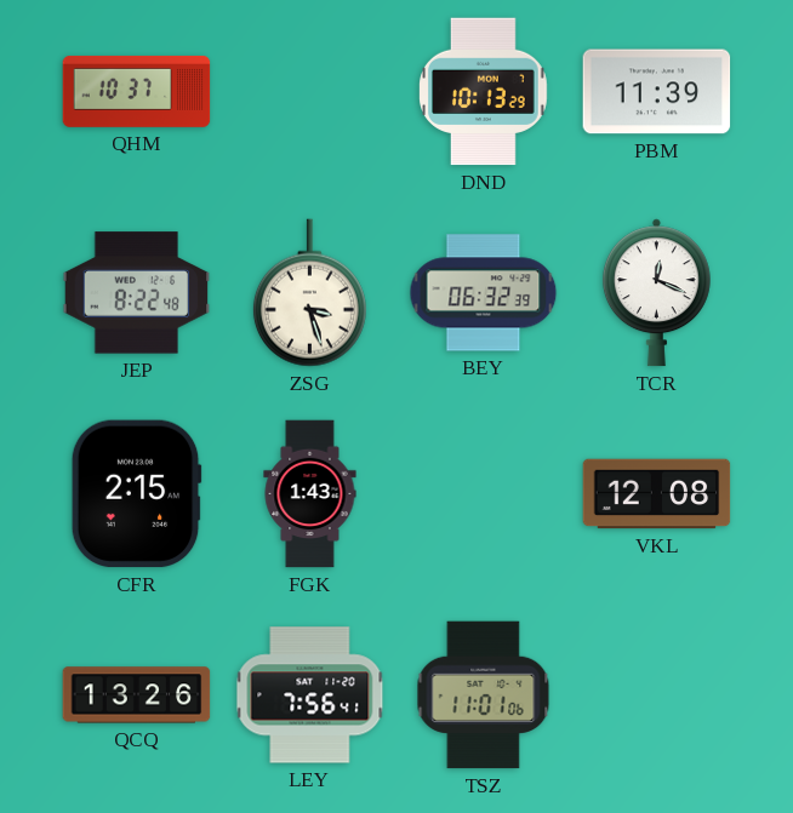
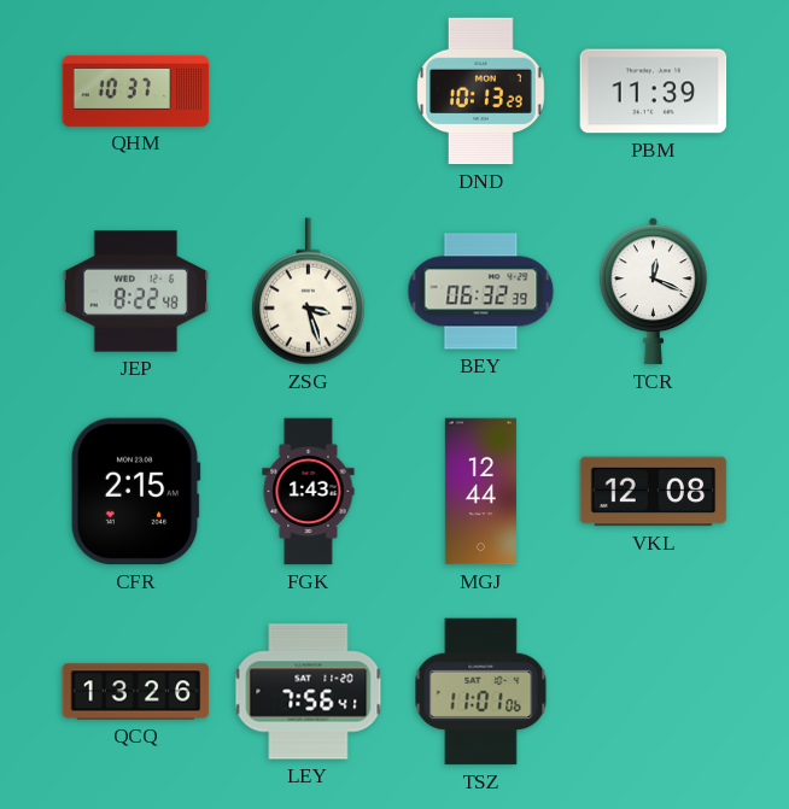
MGJ: none -> 12:44
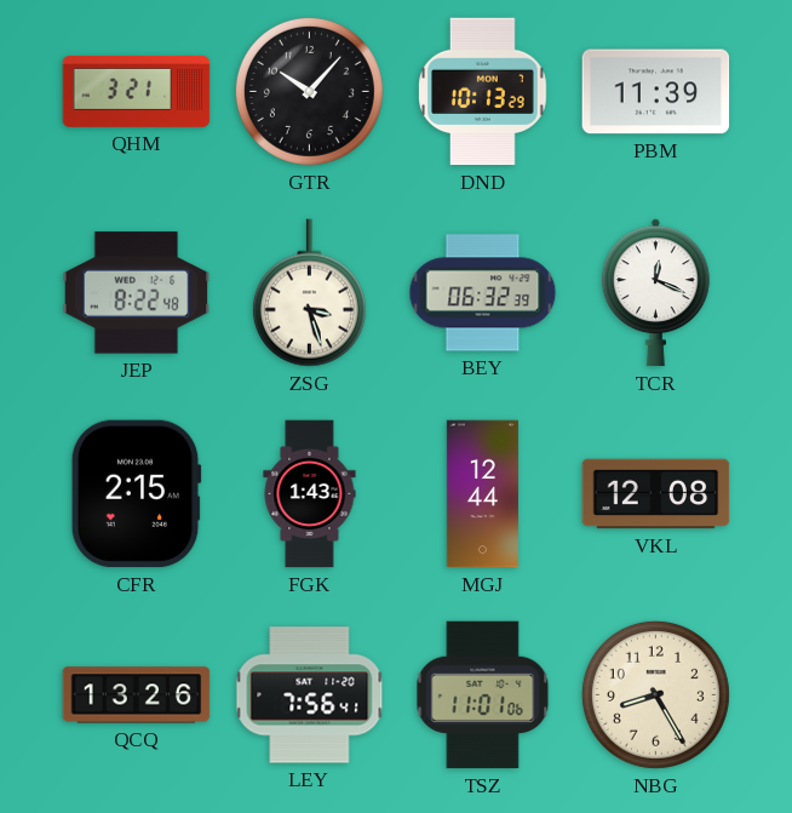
QHM: 10:37 -> 3:21
GTR: none -> 10:07
NBG: none -> 8:25
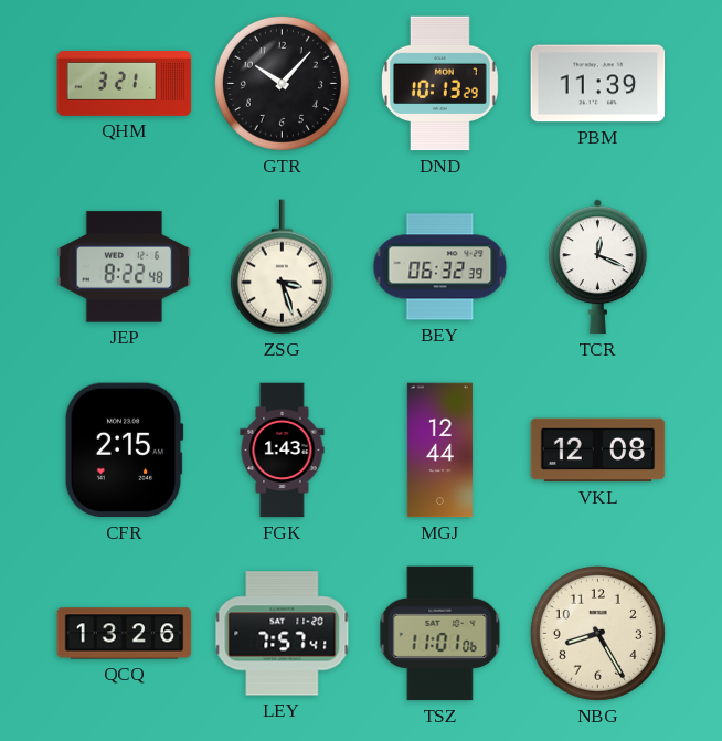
LEY: 7:56 -> 7:57
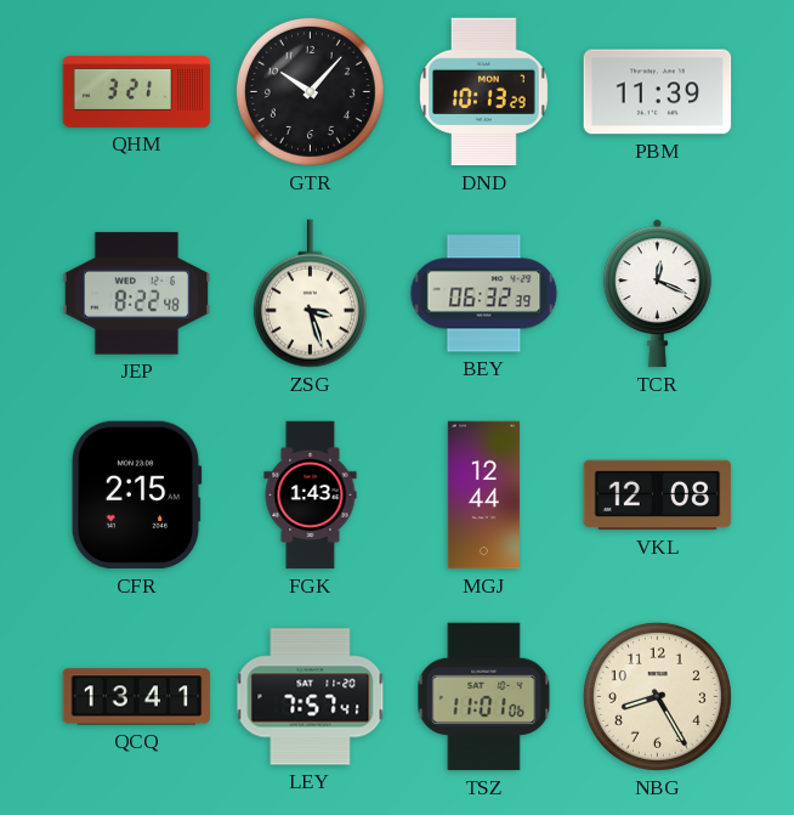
QCQ: 13:26 -> 13:41
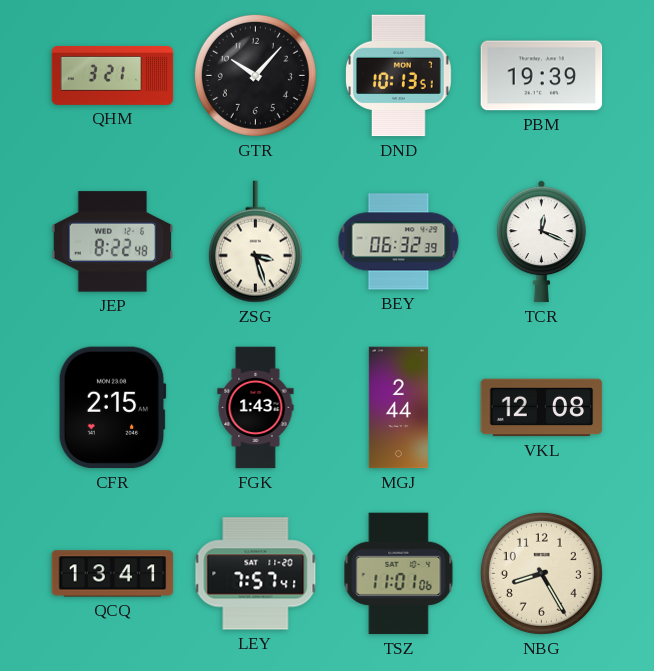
DND: 10:13:29 -> 10:13:51
PBM: 11:39 -> 19:39
MGJ: 12:44 -> 2:44
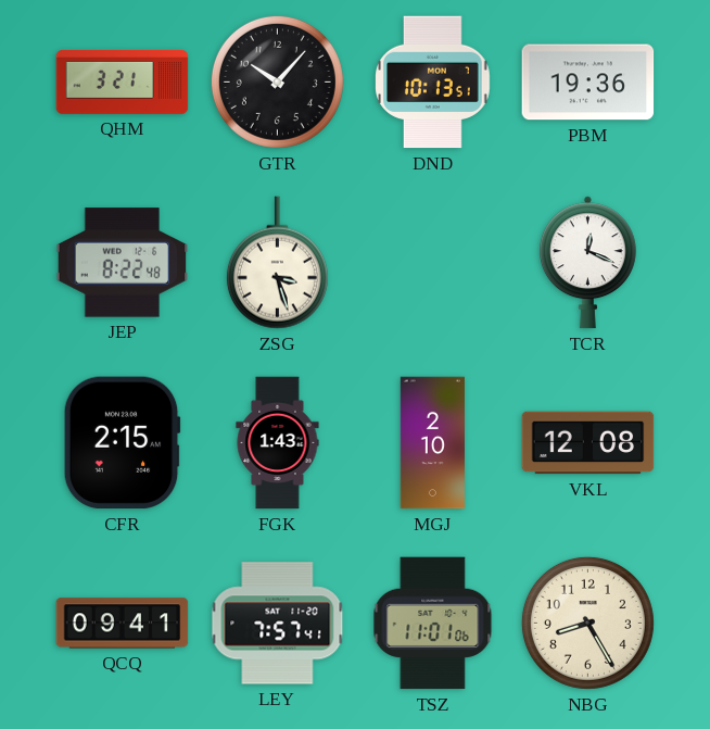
PBM: 19:39 -> 19:36
BEY: 06:32 -> none
MGJ: 2:44 -> 2:10
QCQ: 13:41 -> 09:41
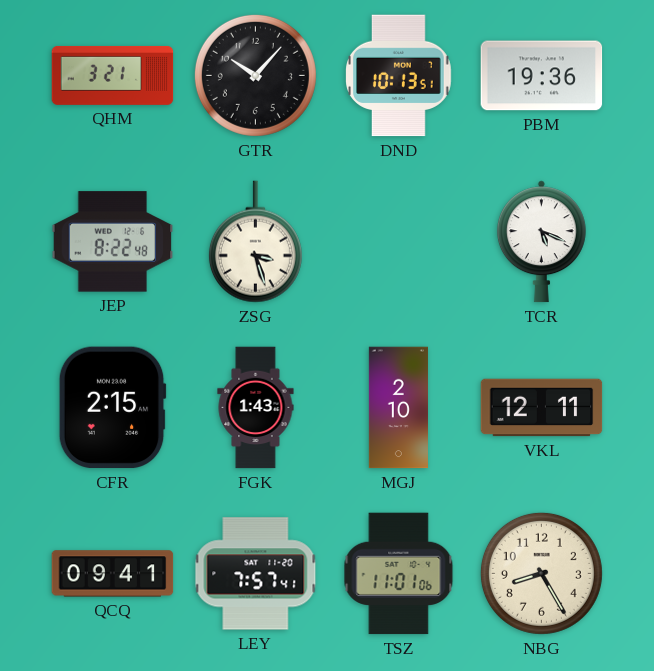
TCR: 12:19 -> 5:19
VKL: 12:08 -> 12:11
